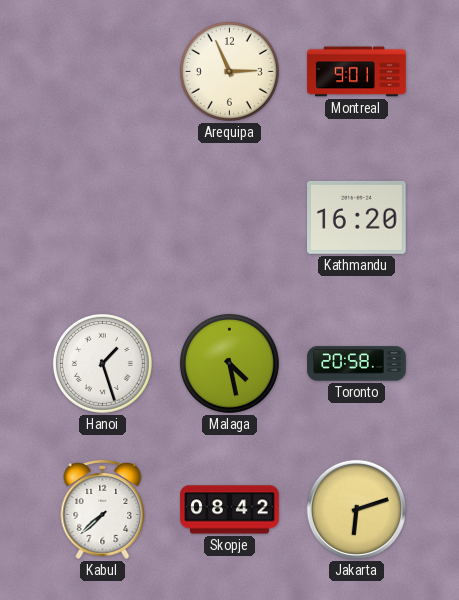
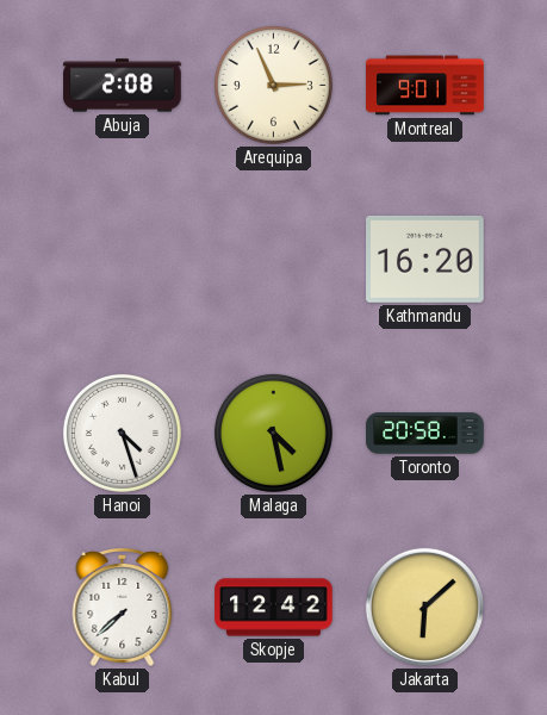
Abuja: none -> 2:08
Hanoi: 1:27 -> 4:27
Skopje: 08:42 -> 12:42
Jakarta: 6:12 -> 6:08
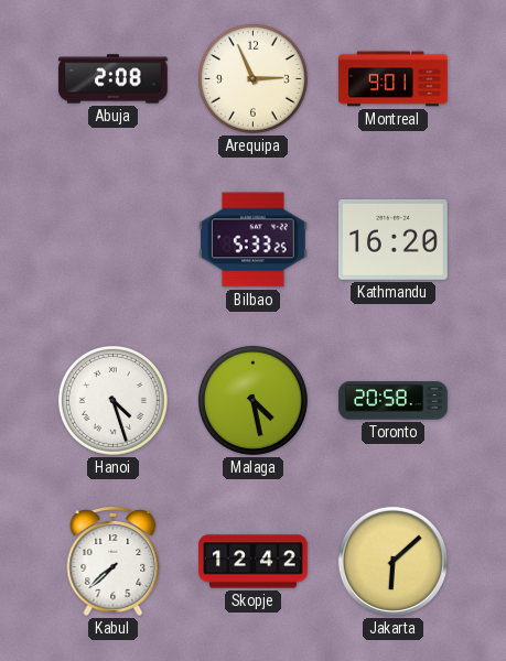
Bilbao: none -> 5:33
